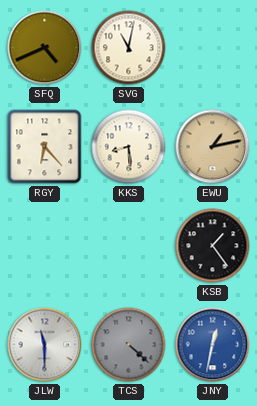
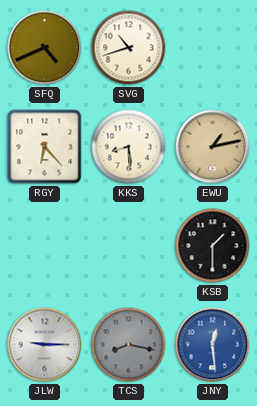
SVG: 11:02 -> 10:42
KSB: 1:24 -> 1:30
JLW: 11:30 -> 9:15
TCS: 4:22 -> 8:17
JNY: 12:32 -> 12:29
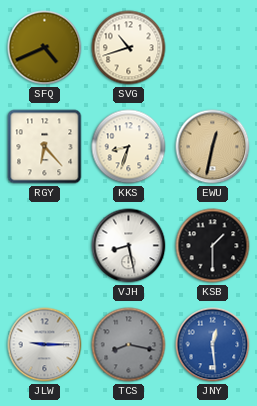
KKS: 8:29 -> 8:33
EWU: 1:13 -> 12:32
VJH: none -> 8:28
